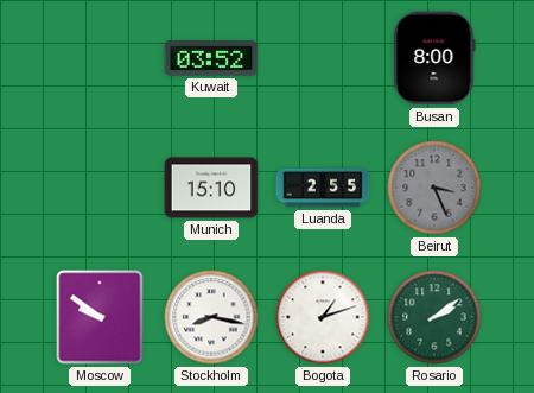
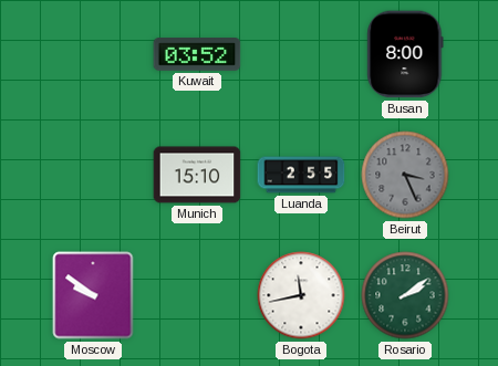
Stockholm: 8:17 -> none
Bogota: 1:12 -> 11:43
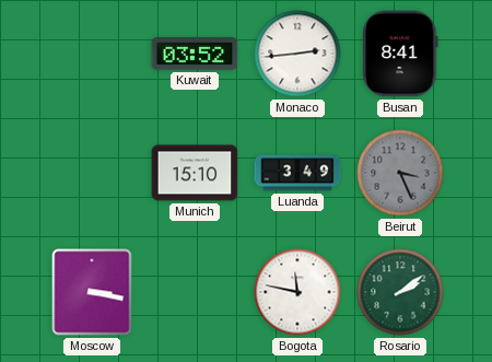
Monaco: none -> 2:44
Busan: 8:00 -> 8:41
Luanda: 2:55 -> 3:49
Moscow: 9:51 -> 3:17
Bogota: 11:43 -> 11:47
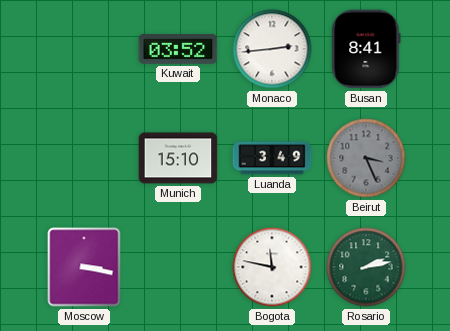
Rosario: 2:09 -> 2:13
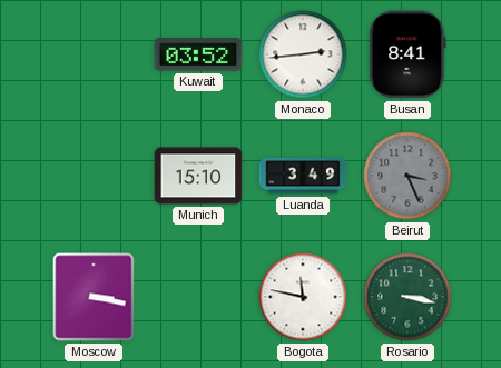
Rosario: 2:13 -> 3:17
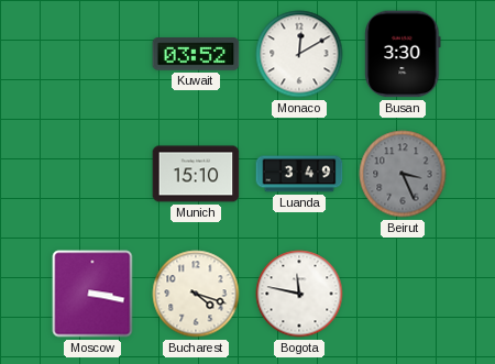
Monaco: 2:44 -> 12:10
Busan: 8:41 -> 3:30
Bucharest: none -> 4:18
Rosario: 3:17 -> none
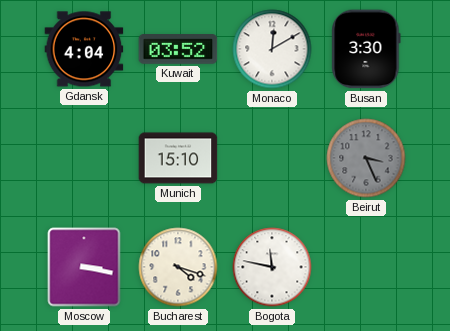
Gdansk: none -> 4:04
Luanda: 3:49 -> none
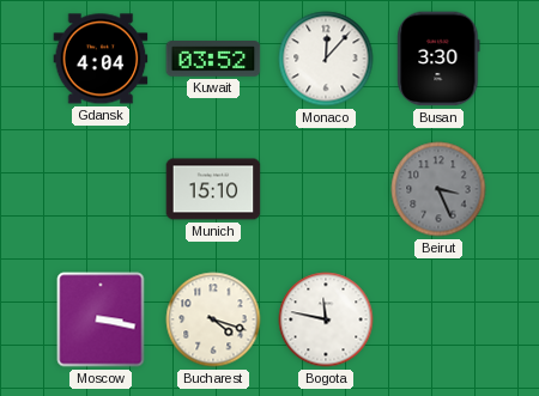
Monaco: 12:10 -> 12:07
